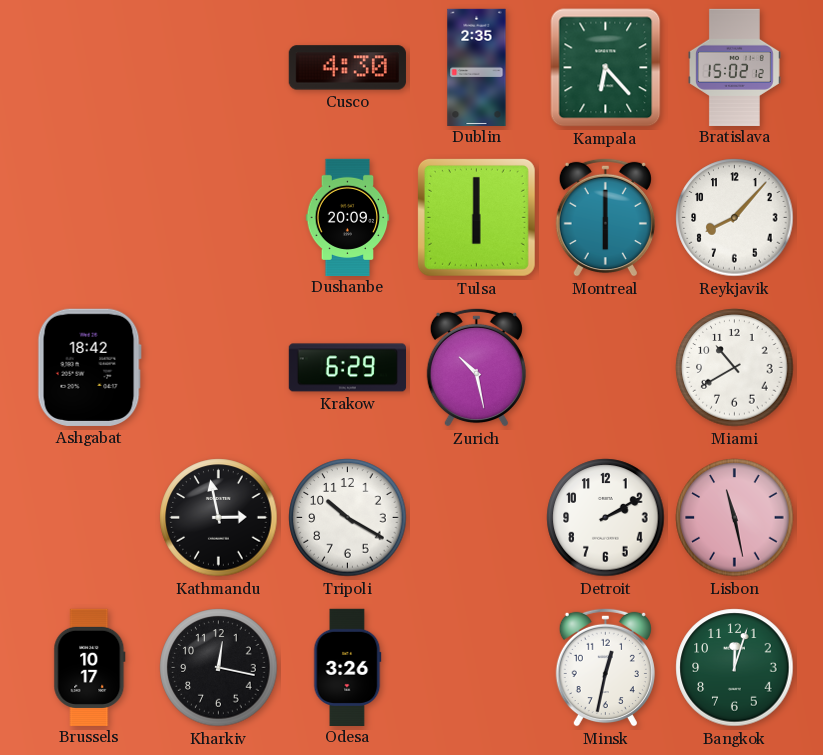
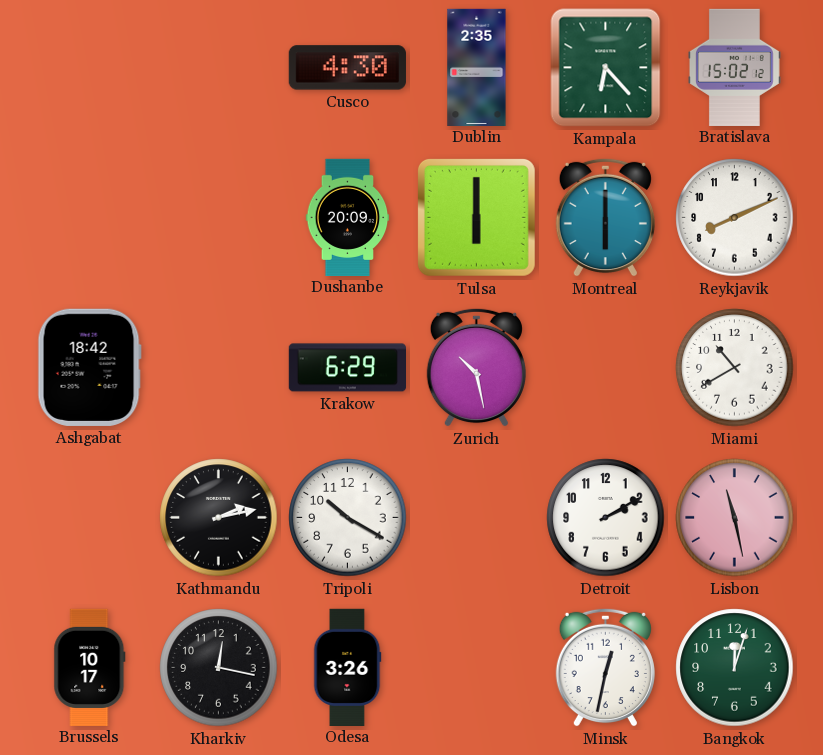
Reykjavik: 8:07 -> 8:11
Kathmandu: 2:58 -> 2:13
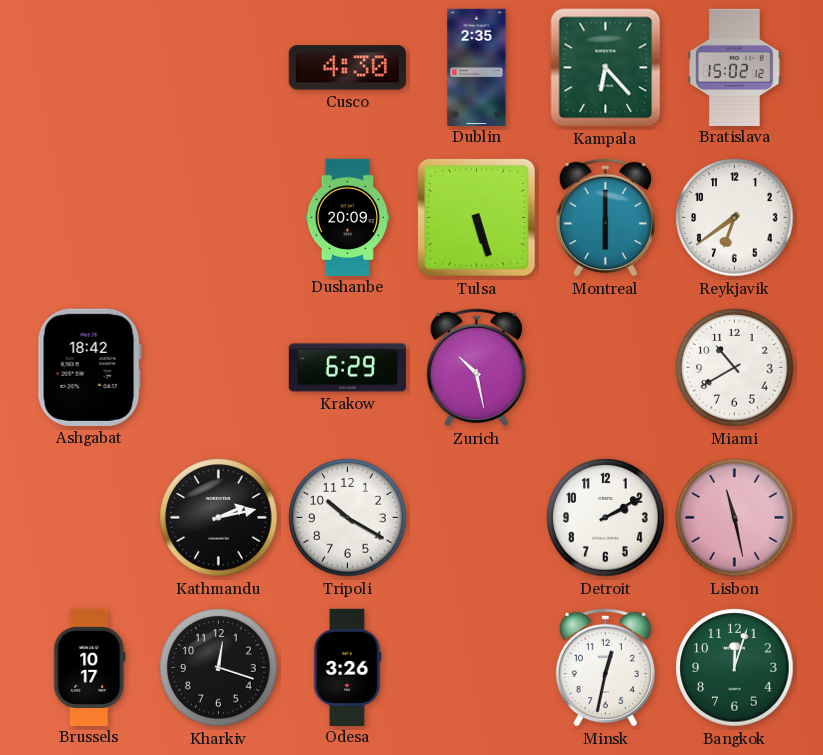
Tulsa: 6:00 -> 5:27
Reykjavik: 8:11 -> 6:39
Kharkiv: 12:17 -> 12:18
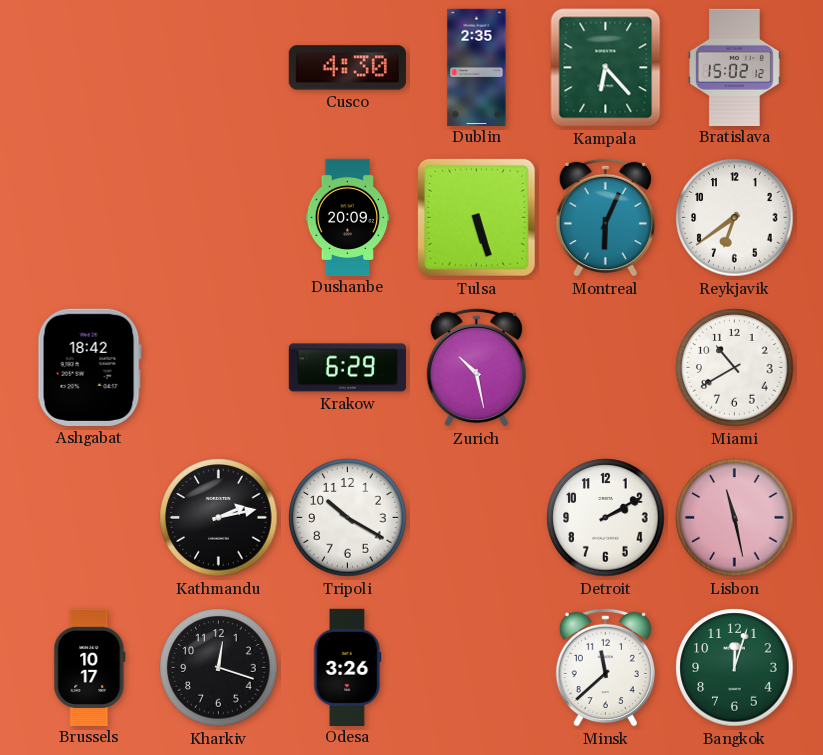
Montreal: 6:00 -> 6:04
Minsk: 12:32 -> 11:38
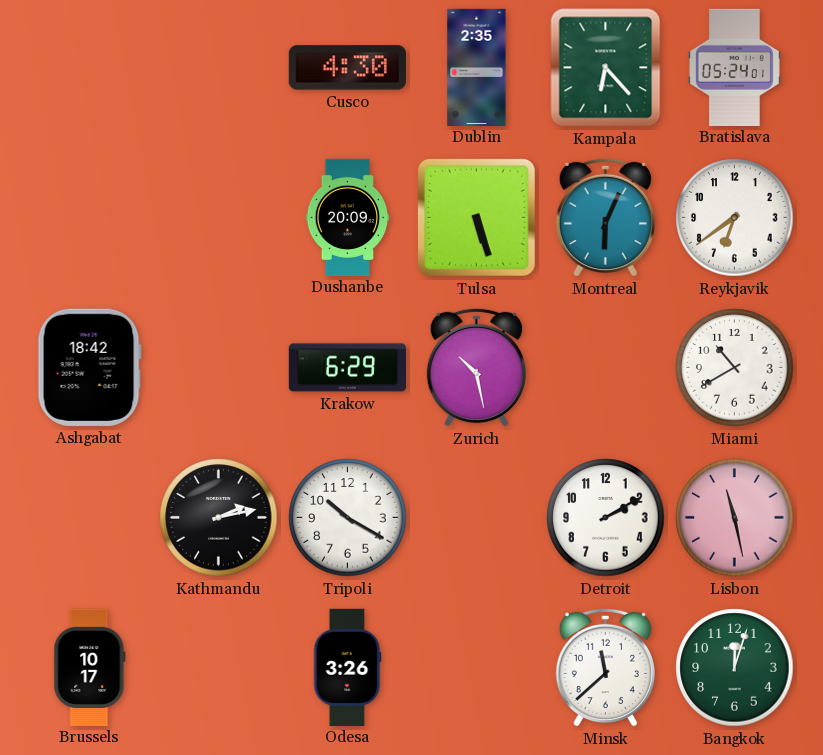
Bratislava: 15:02 -> 05:24
Kharkiv: 12:18 -> none
